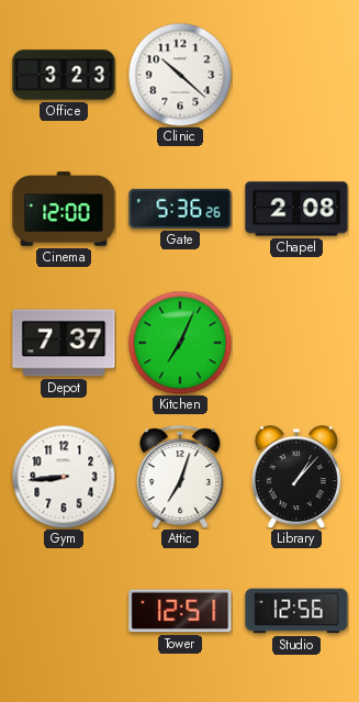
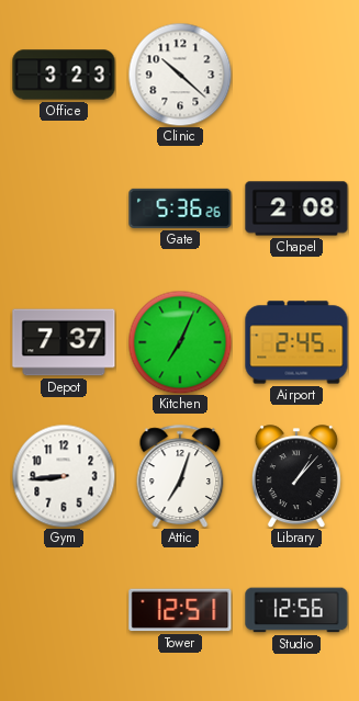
Cinema: 12:00 -> none
Airport: none -> 2:45
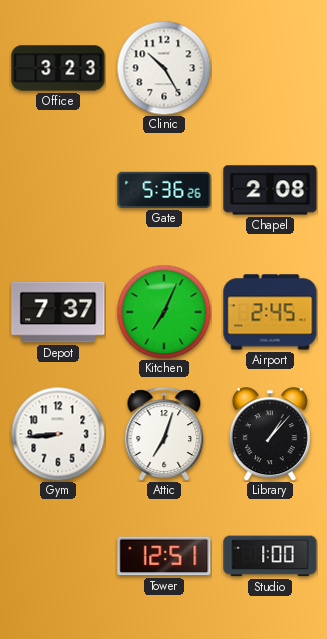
Clinic: 10:22 -> 10:25
Studio: 12:56 -> 1:00
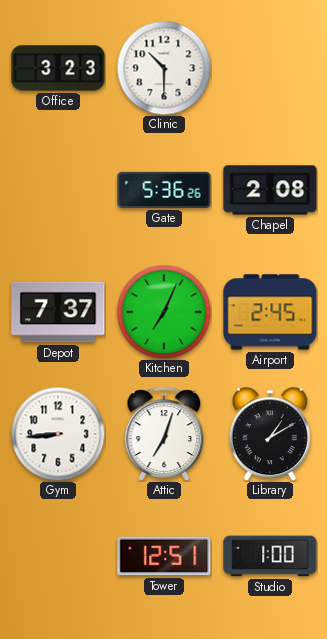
Clinic: 10:25 -> 10:30
Library: 1:07 -> 1:10
